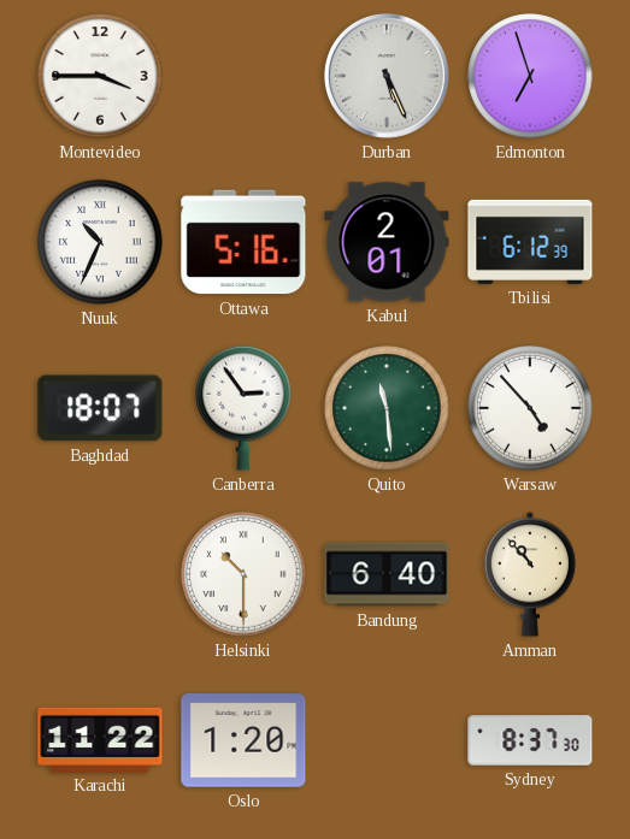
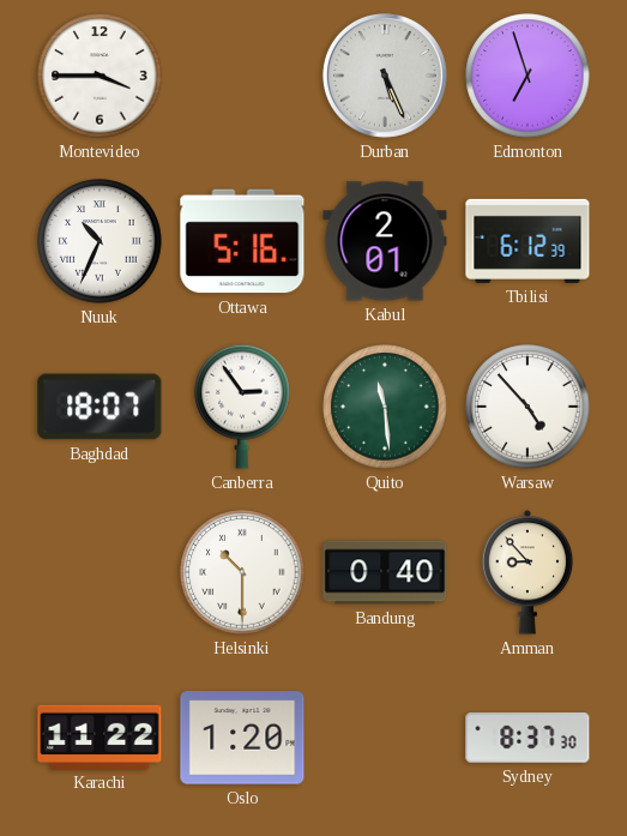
Bandung: 6:40 -> 0:40
Amman: 10:53 -> 8:53
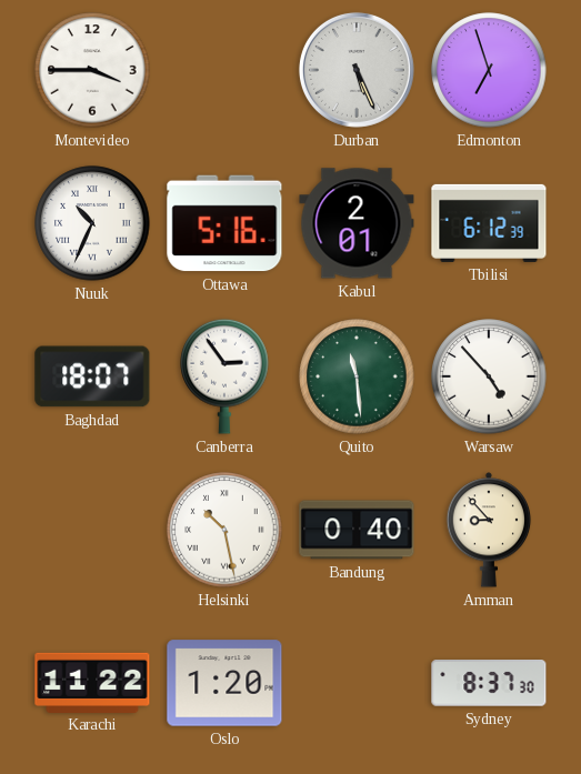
Helsinki: 10:30 -> 10:28
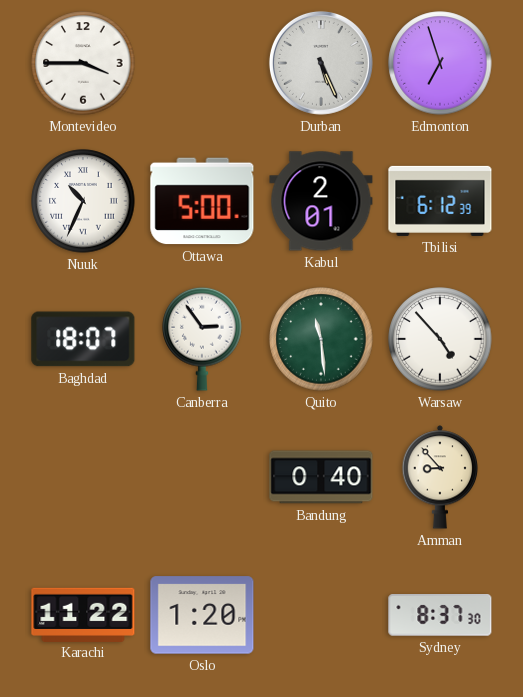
Ottawa: 5:16 -> 5:00
Helsinki: 10:28 -> none
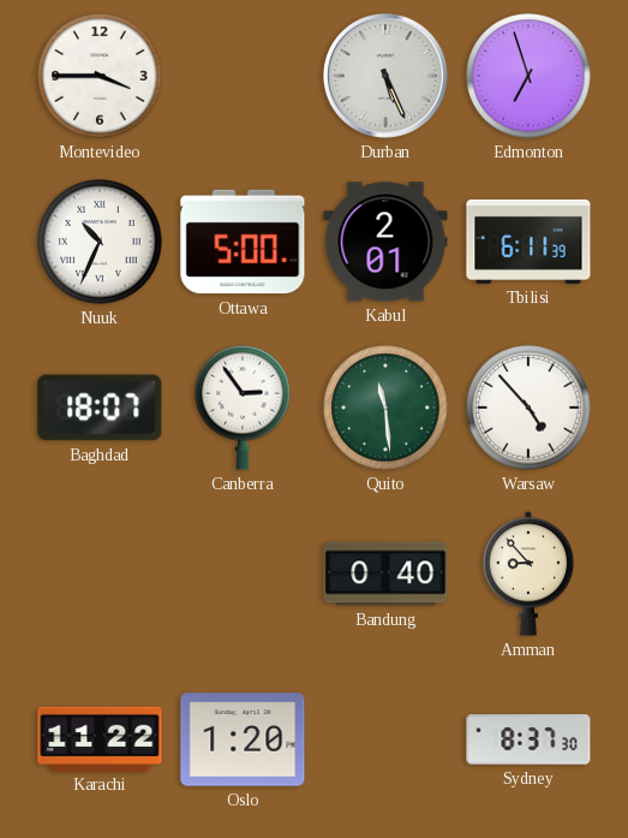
Tbilisi: 6:12 -> 6:11
